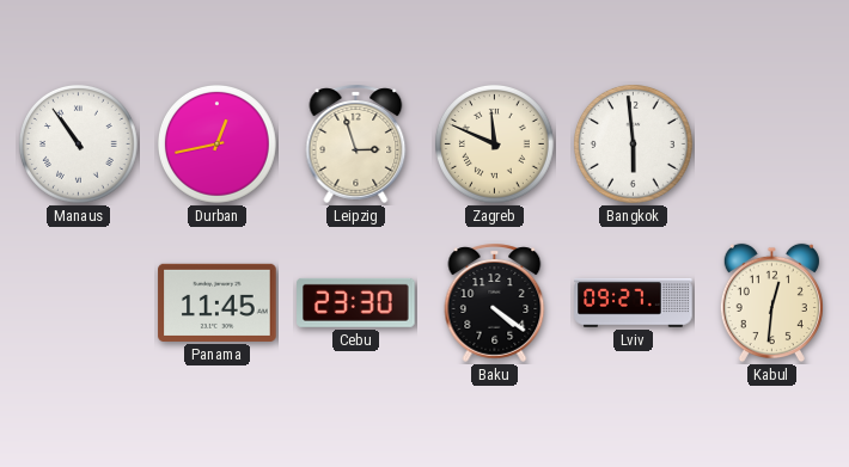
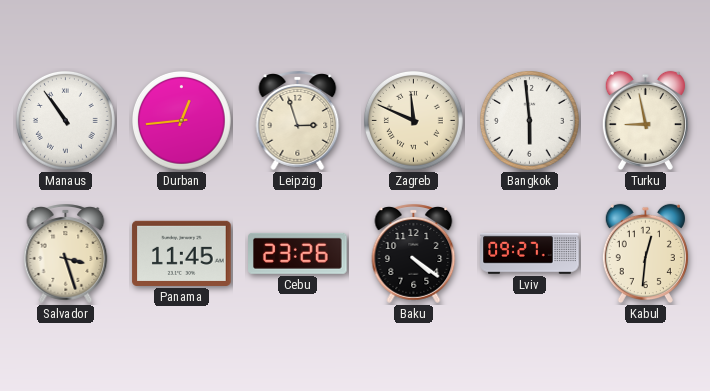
Durban: 12:43 -> 12:44
Turku: none -> 8:58
Salvador: none -> 3:27
Cebu: 23:30 -> 23:26
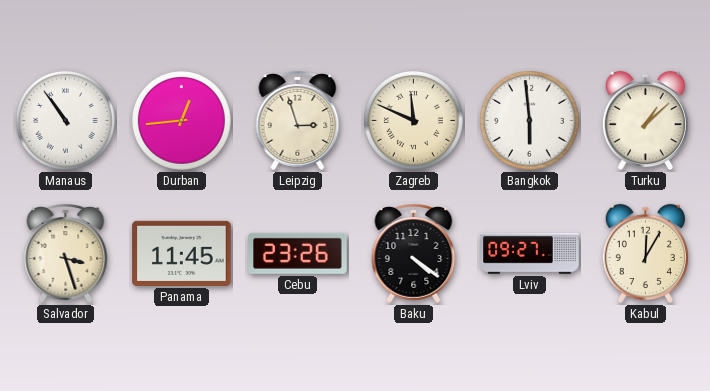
Turku: 8:58 -> 1:08
Kabul: 12:31 -> 12:05
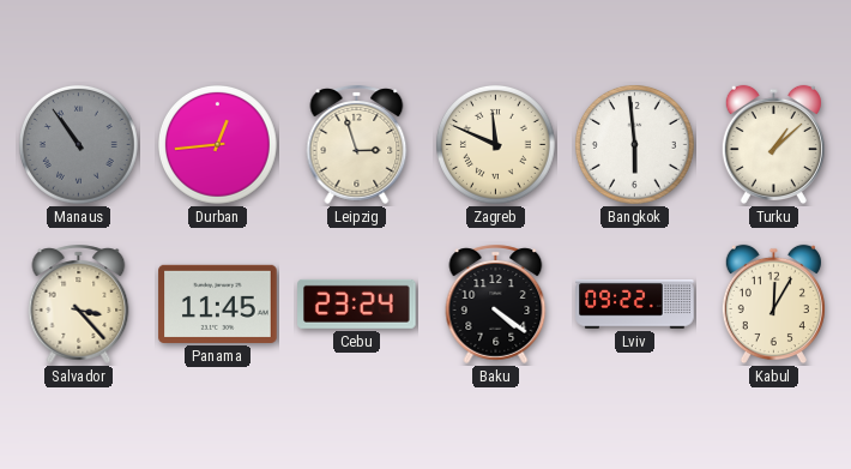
Manaus dial: white -> grey
Salvador: 3:27 -> 3:23
Cebu: 23:26 -> 23:24
Lviv: 09:27 -> 09:22
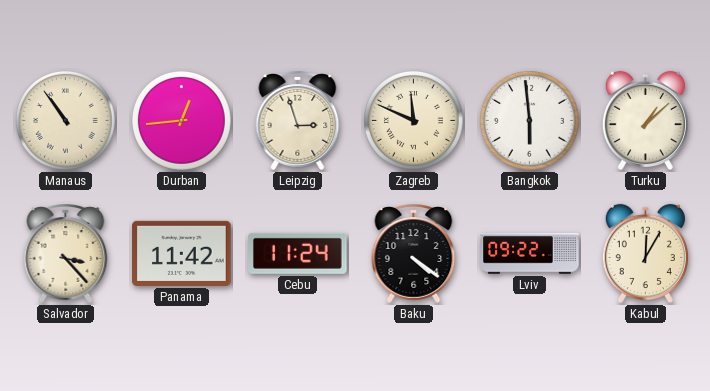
Manaus dial: grey -> cream
Panama: 11:45 -> 11:42
Cebu: 23:24 -> 11:24
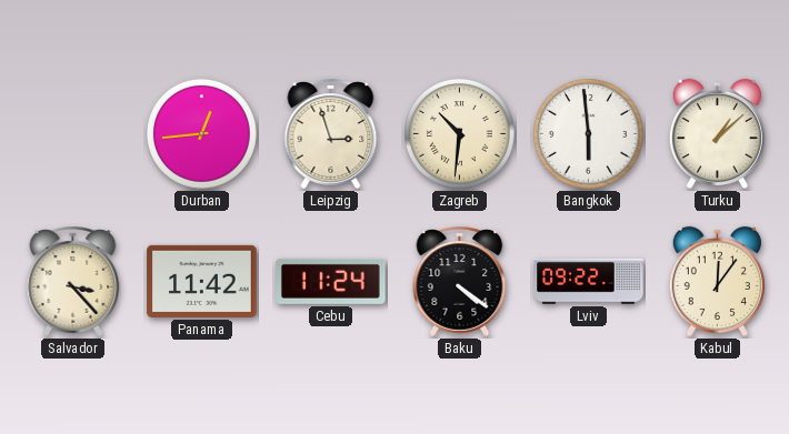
Manaus: 10:54 -> none
Zagreb: 11:49 -> 10:31
Kabul: 12:05 -> 12:06
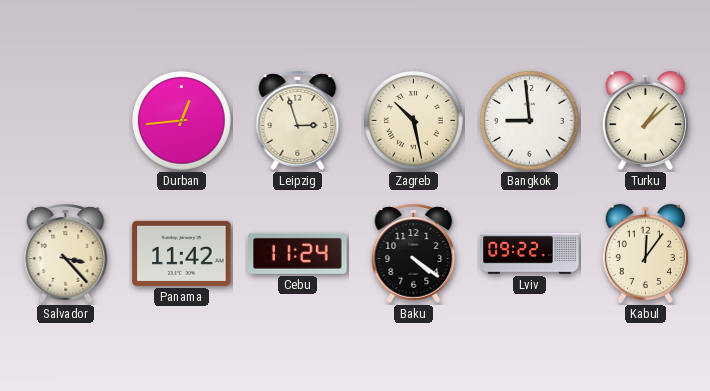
Zagreb: 10:31 -> 10:28
Bangkok: 5:59 -> 8:59
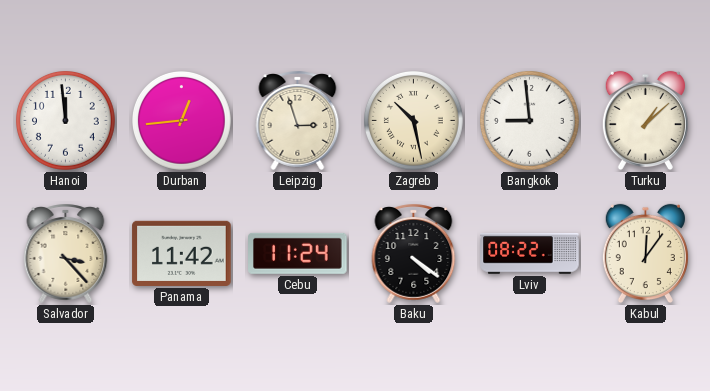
Hanoi: none -> 11:59
Lviv: 09:22 -> 08:22
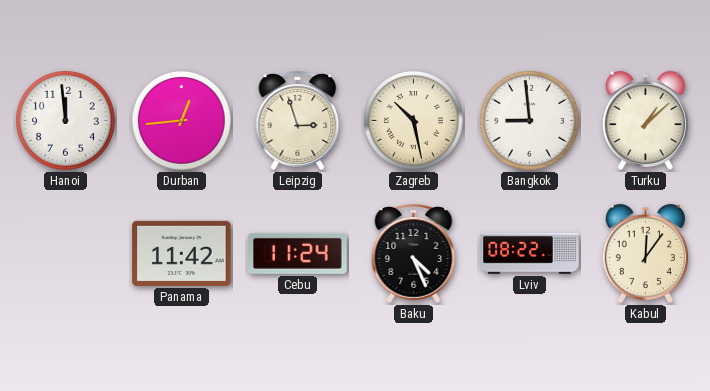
Salvador: 3:23 -> none
Baku: 4:21 -> 4:26
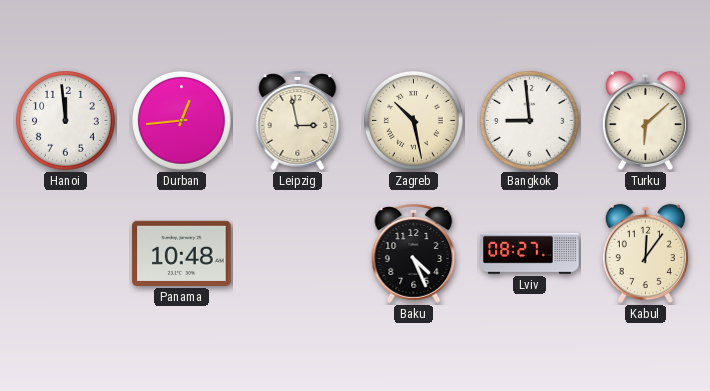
Leipzig: 2:57 -> 2:58
Turku: 1:08 -> 6:08
Panama: 11:42 -> 10:48
Cebu: 11:24 -> none
Lviv: 08:22 -> 08:27
